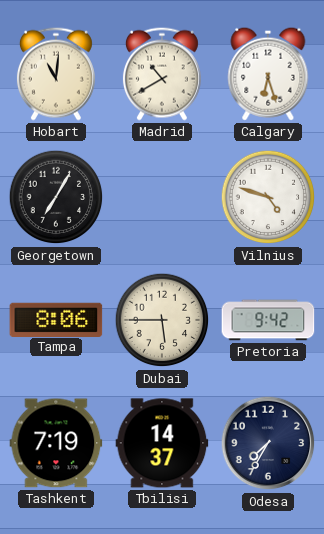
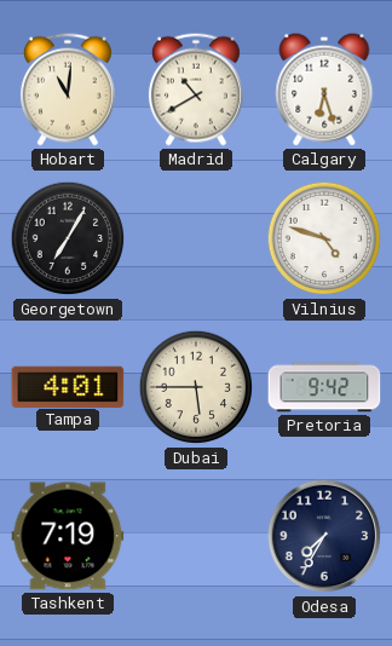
Tampa: 8:06 -> 4:01
Tbilisi: 14:37 -> none
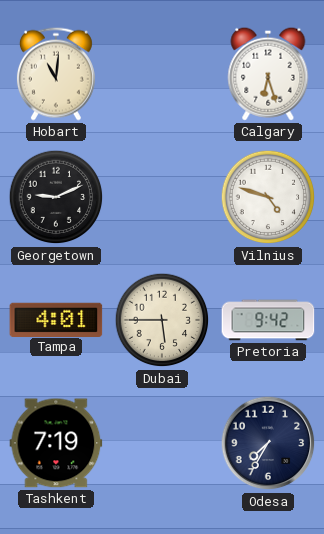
Madrid: 10:40 -> none
Georgetown: 7:05 -> 9:11
